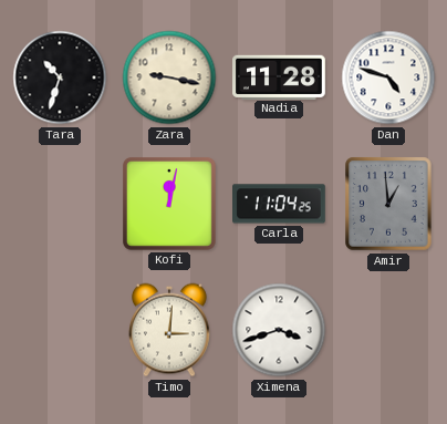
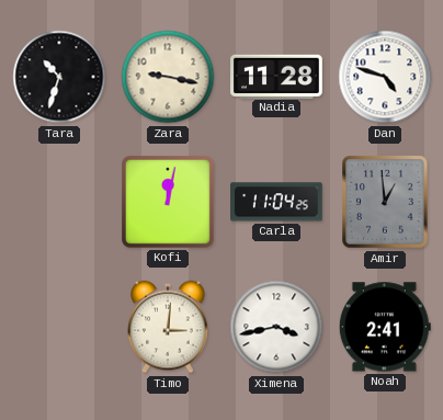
Ximena: 3:42 -> 3:43
Noah: none -> 2:41
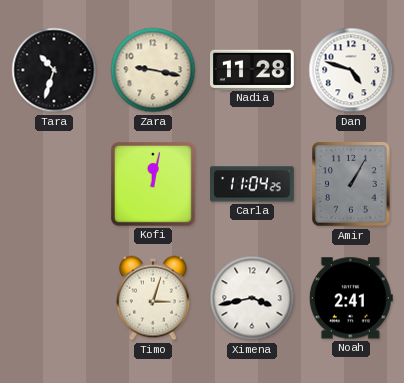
Amir: 12:59 -> 1:05
Timo: 3:01 -> 3:03
